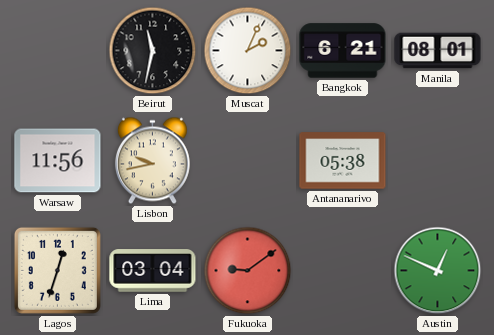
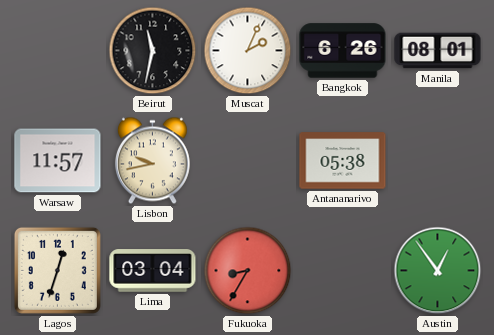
Bangkok: 6:21 -> 6:26
Warsaw: 11:56 -> 11:57
Fukuoka: 9:09 -> 8:35
Austin: 12:49 -> 12:54
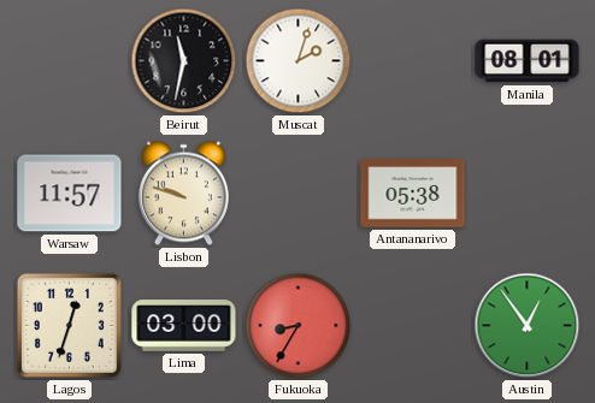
Muscat: 2:04 -> 2:03
Bangkok: 6:26 -> none
Lisbon: 9:43 -> 9:48
Lima: 03:04 -> 03:00
